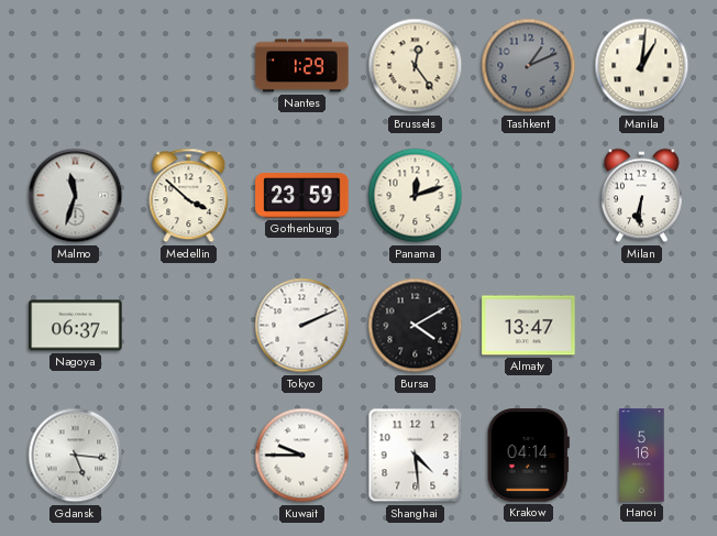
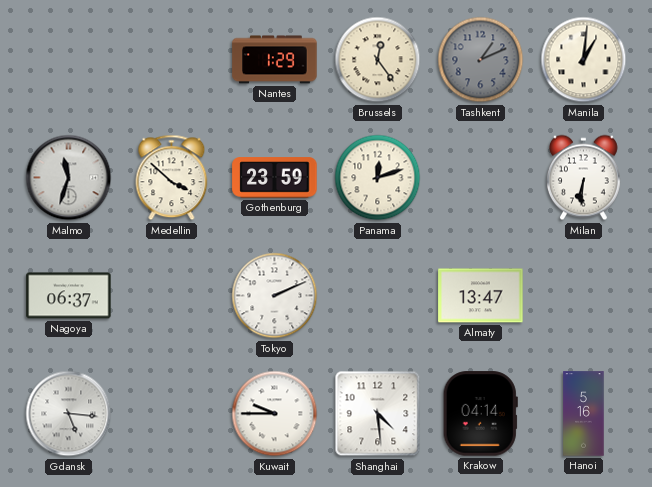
Bursa: 4:10 -> none
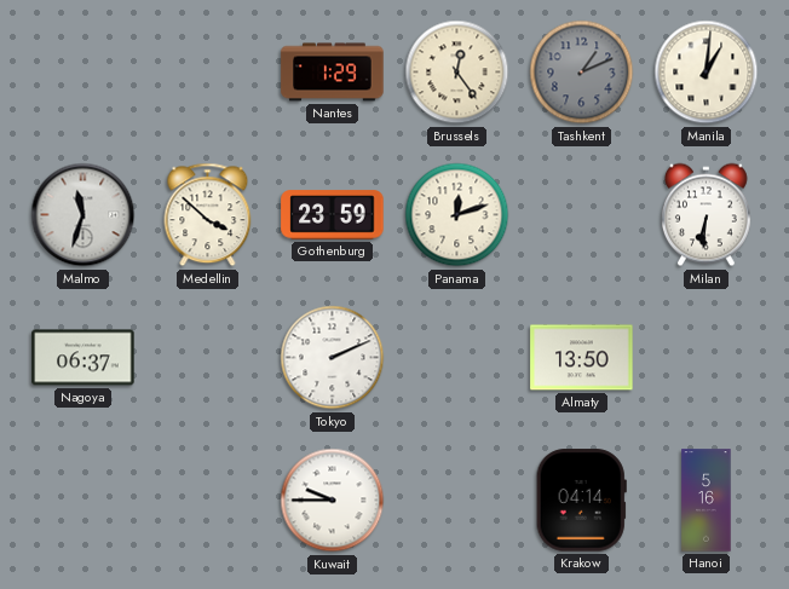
Almaty: 13:47 -> 13:50
Gdansk: 5:16 -> none
Shanghai: 4:29 -> none
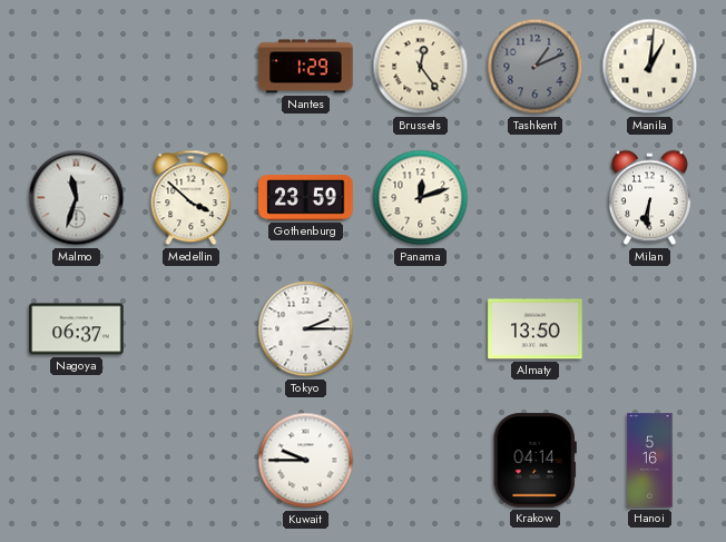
Tokyo: 2:11 -> 2:15
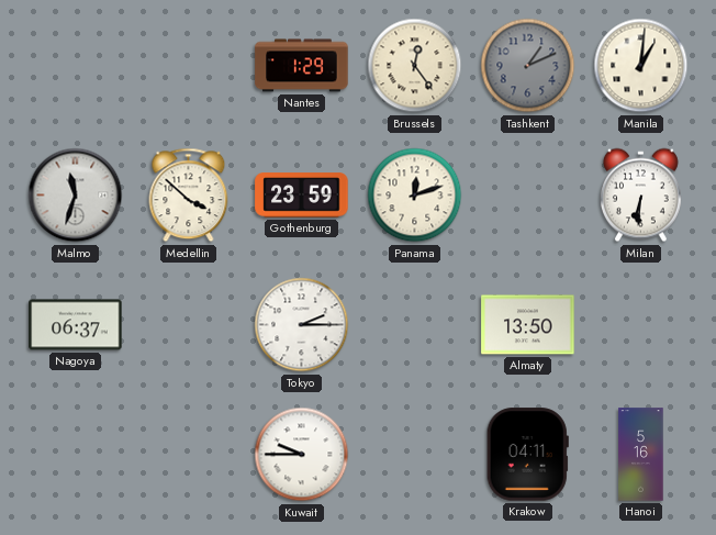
Krakow: 04:14 -> 04:11
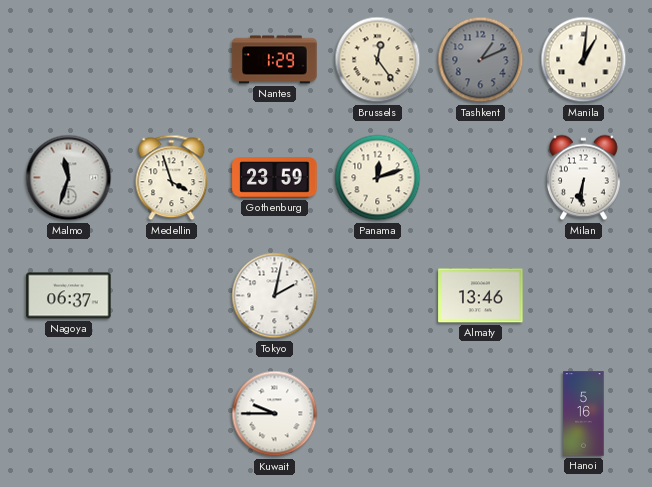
Medellin: 3:52 -> 3:57
Tokyo: 2:15 -> 2:02
Almaty: 13:50 -> 13:46
Krakow: 04:11 -> none
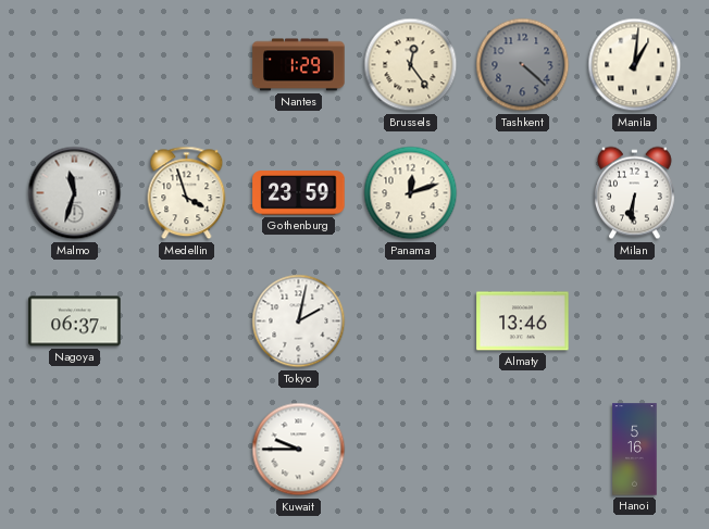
Tashkent: 1:11 -> 4:22
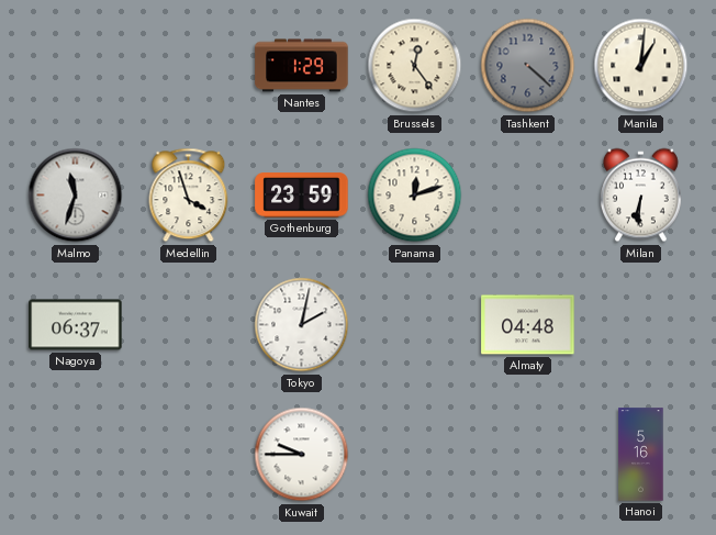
Almaty: 13:46 -> 04:48
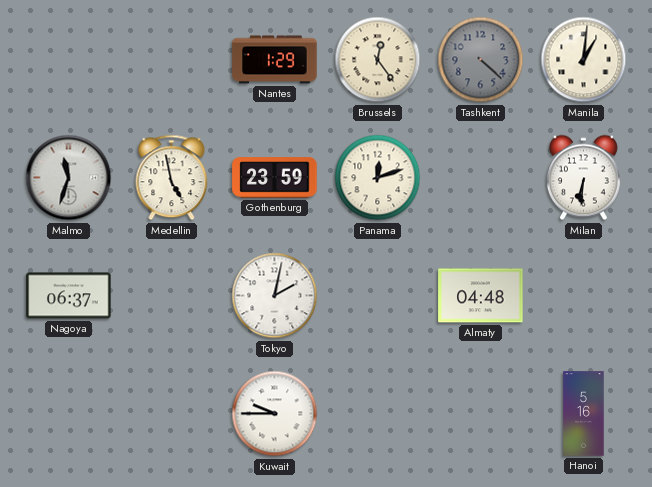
Medellin: 3:57 -> 4:58
